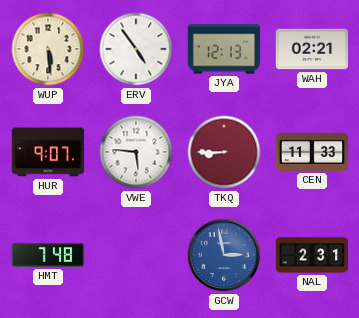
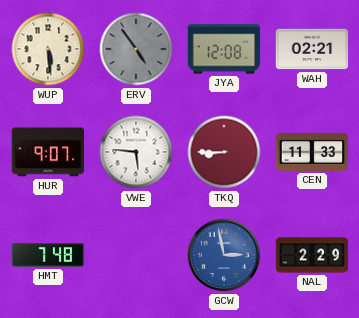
ERV dial: white -> grey
JYA: 12:13 -> 12:08
NAL: 2:31 -> 2:29
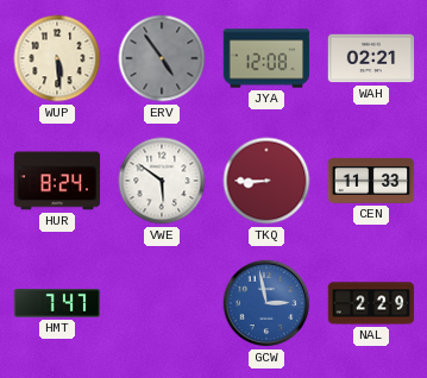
HUR: 9:07 -> 8:24
VWE: 5:46 -> 5:51
HMT: 7:48 -> 7:47
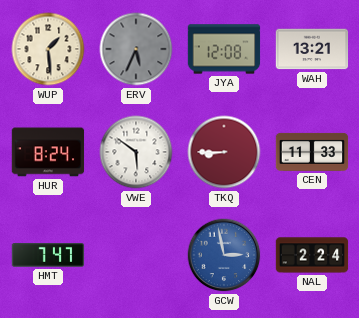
WUP: 5:29 -> 1:29
ERV: 4:54 -> 5:34
WAH: 02:21 -> 13:21
NAL: 2:29 -> 2:24
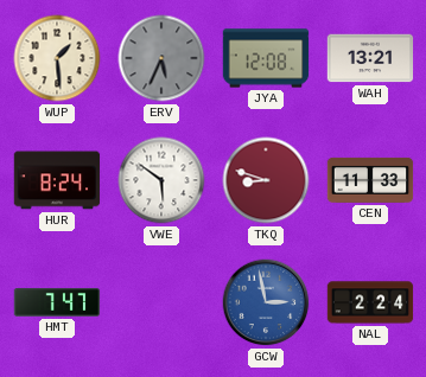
TKQ: 8:45 -> 8:48
